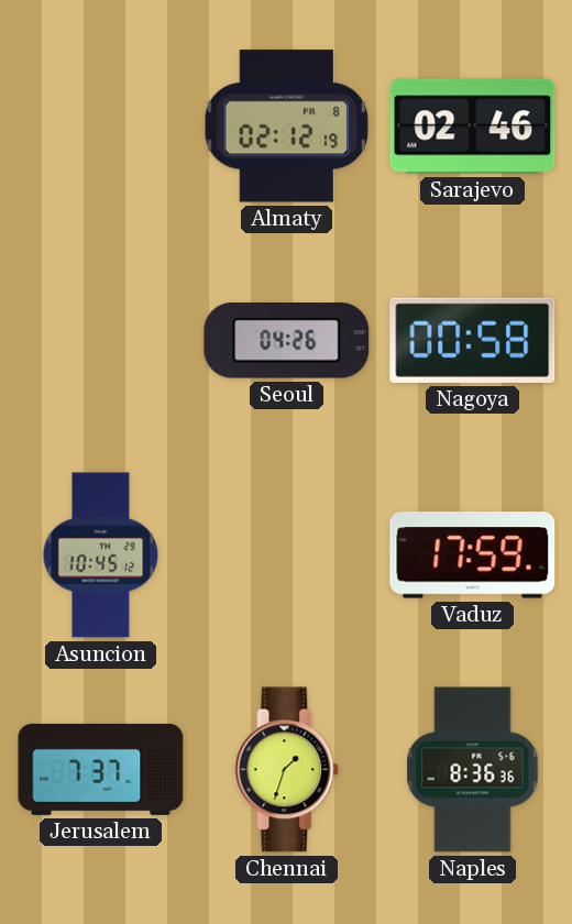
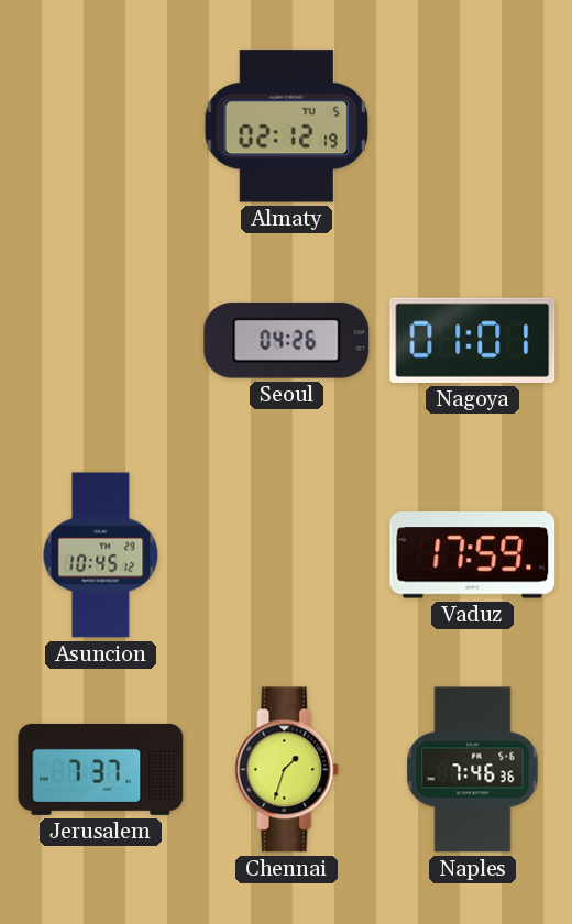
Almaty date: FR 8 -> TU 5
Sarajevo: 02:46 -> none
Nagoya: 00:58 -> 01:01
Naples: 8:36 -> 7:46
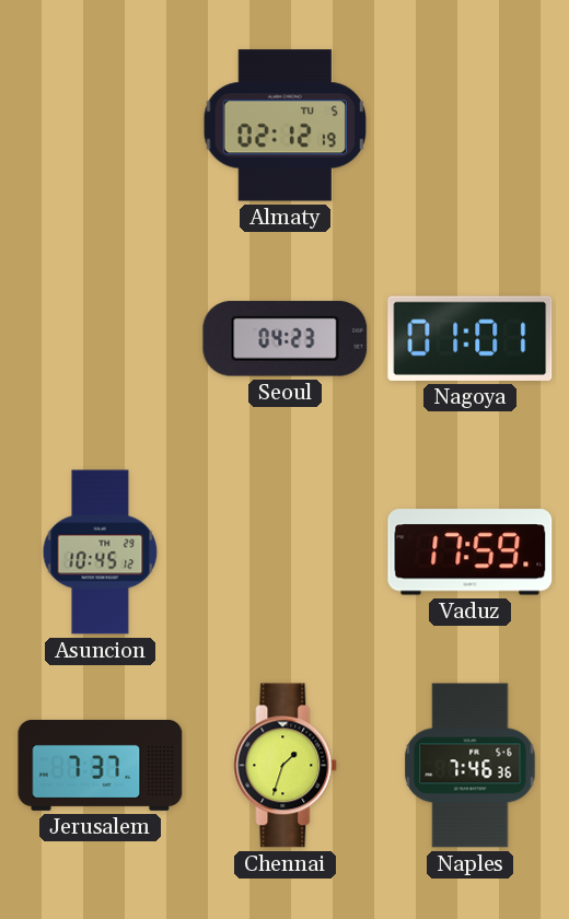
Seoul: 04:26 -> 04:23
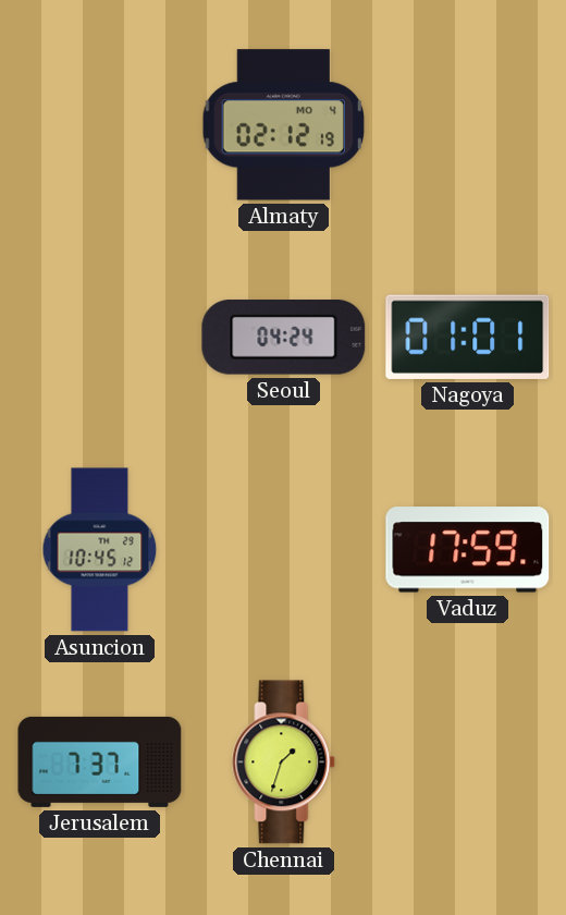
Almaty date: TU 5 -> MO 4
Seoul: 04:23 -> 04:24
Naples: 7:46 -> none
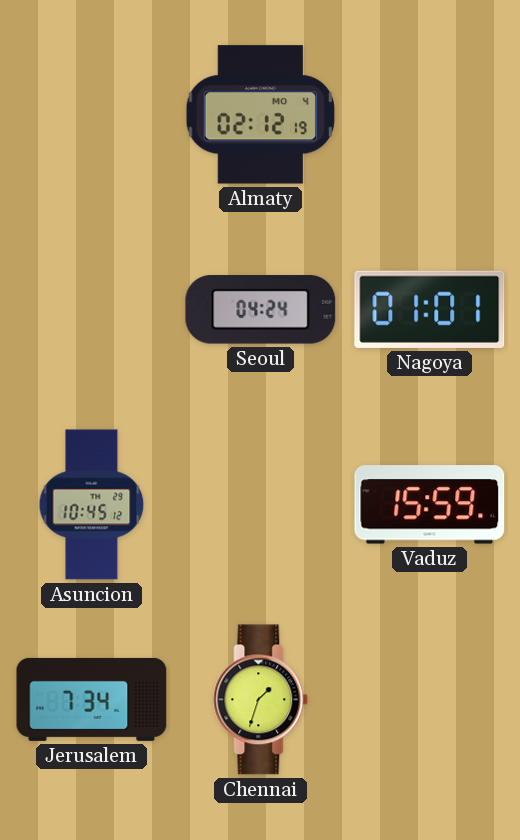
Vaduz: 17:59 -> 15:59
Jerusalem: 7:37 -> 7:34
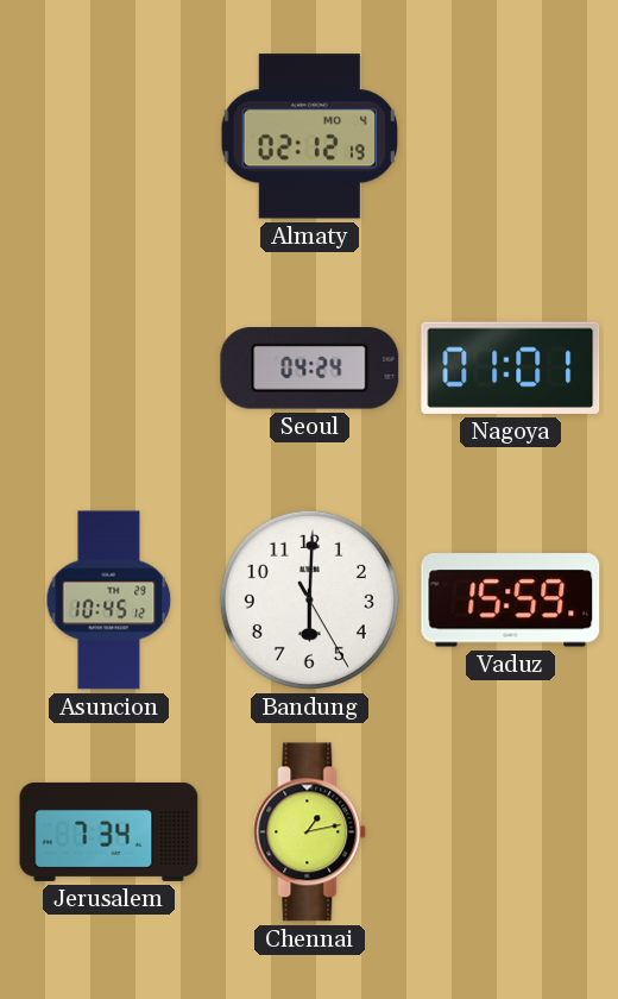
Bandung: none -> 6:00
Chennai: 1:33 -> 1:13
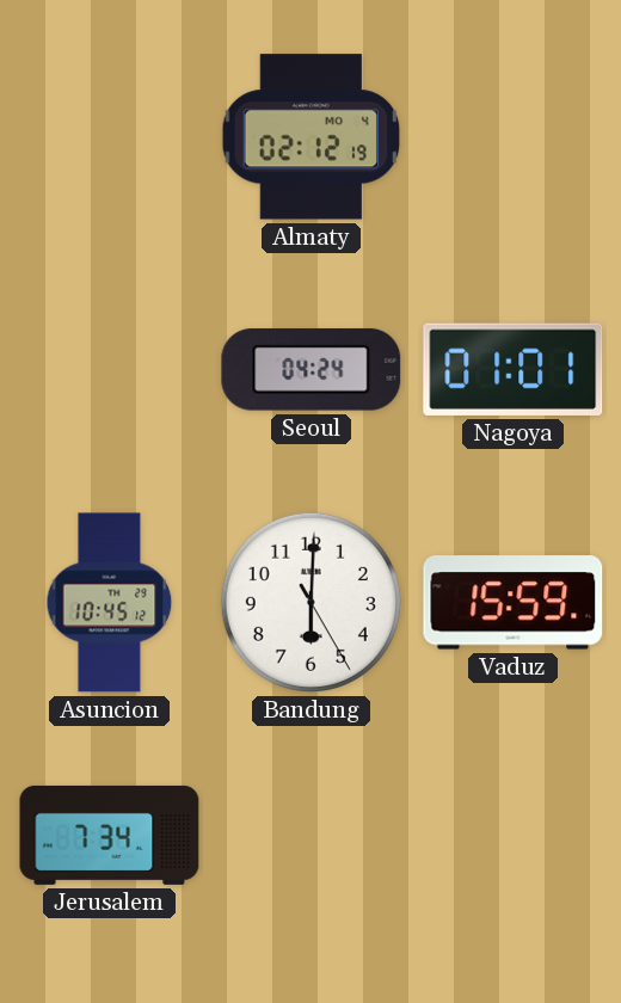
Chennai: 1:13 -> none
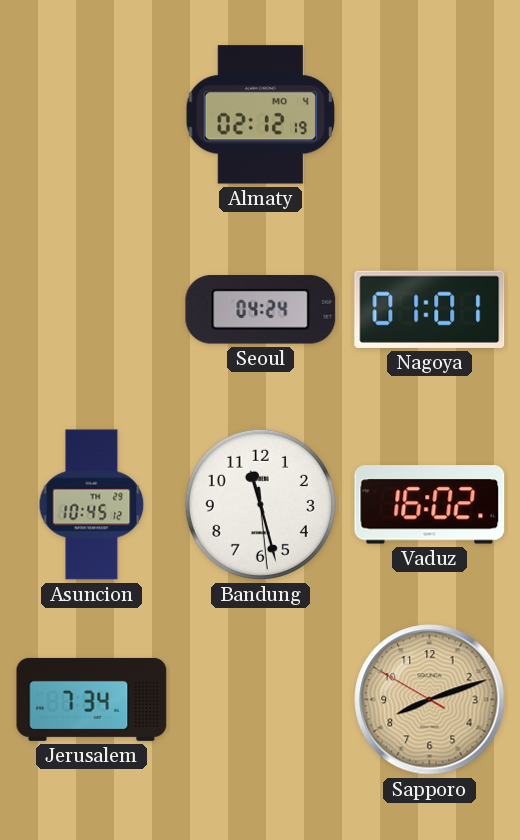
Bandung: 6:00 -> 11:27
Vaduz: 15:59 -> 16:02
Sapporo: none -> 8:11
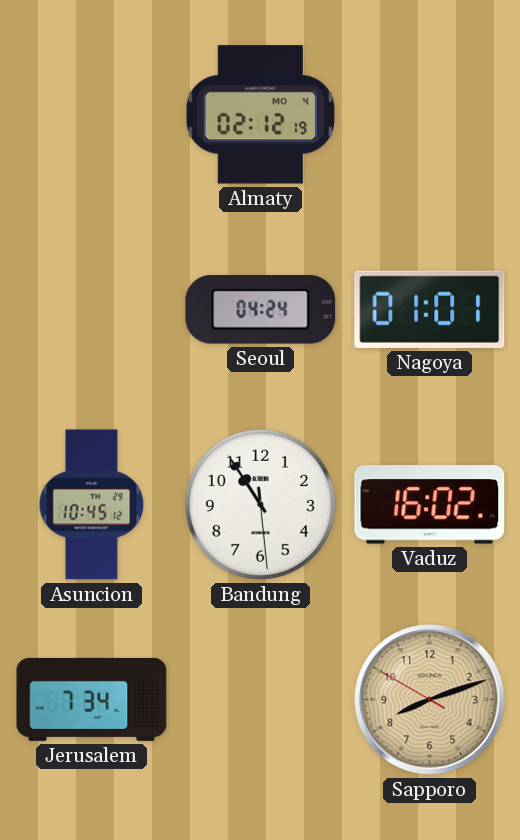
Bandung: 11:27 -> 10:54
